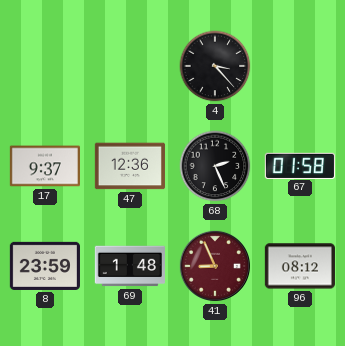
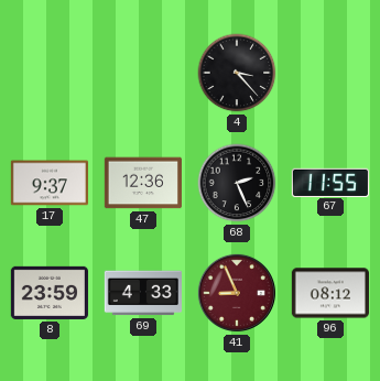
67: 01:58 -> 11:55
69: 1:48 -> 4:33
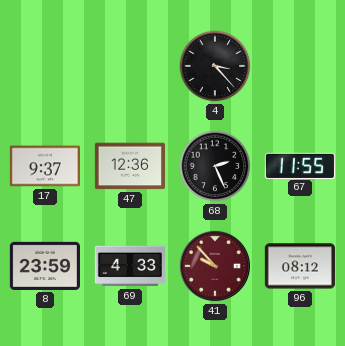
41: 8:56 -> 9:53
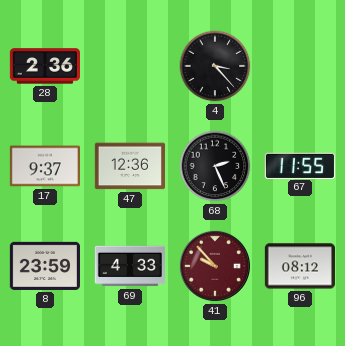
28: none -> 2:36
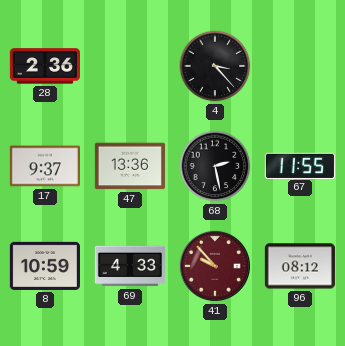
47: 12:36 -> 13:36
68: 2:26 -> 2:28
8: 23:59 -> 10:59
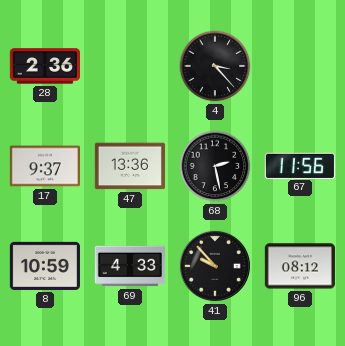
67: 11:55 -> 11:56
41 dial: burgundy -> black
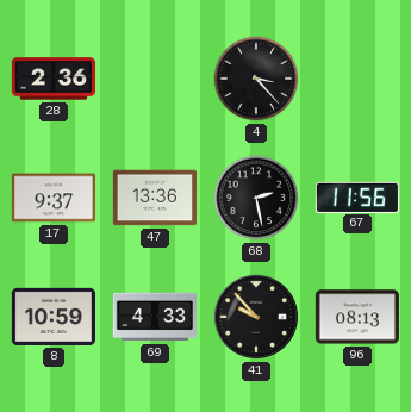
96: 08:12 -> 08:13
